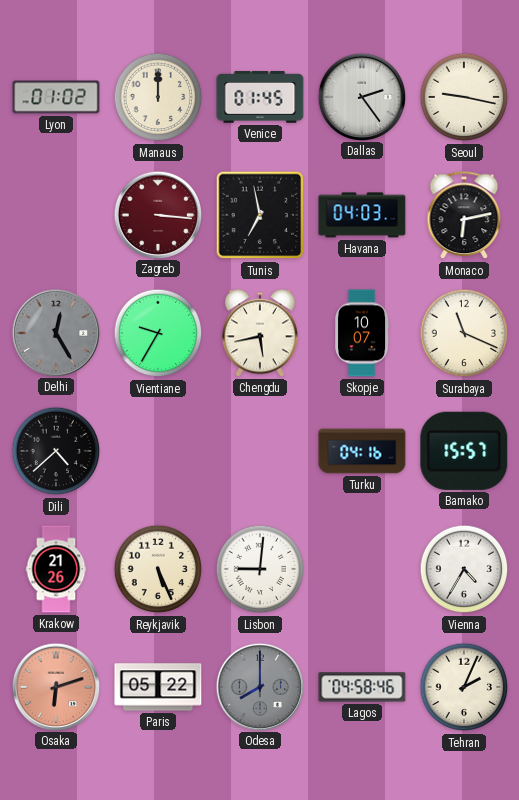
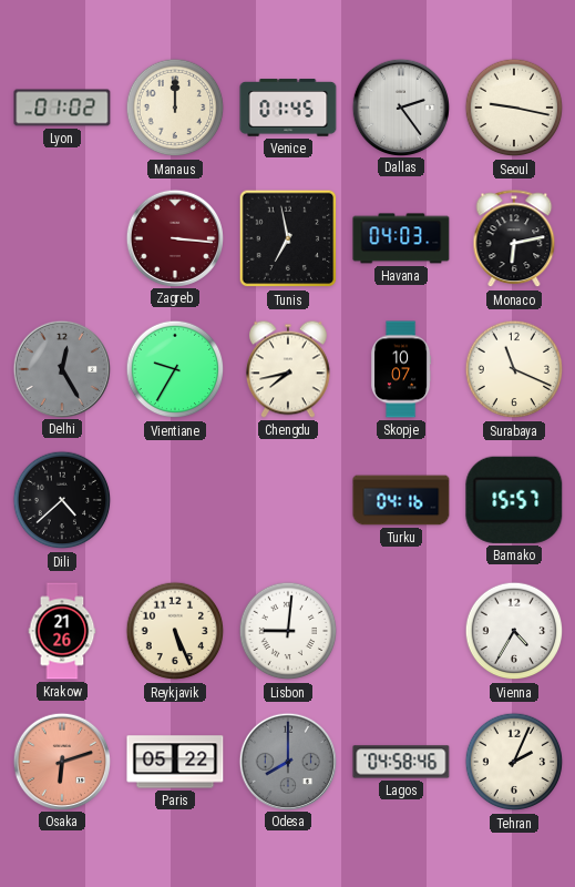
Chengdu: 5:43 -> 7:43
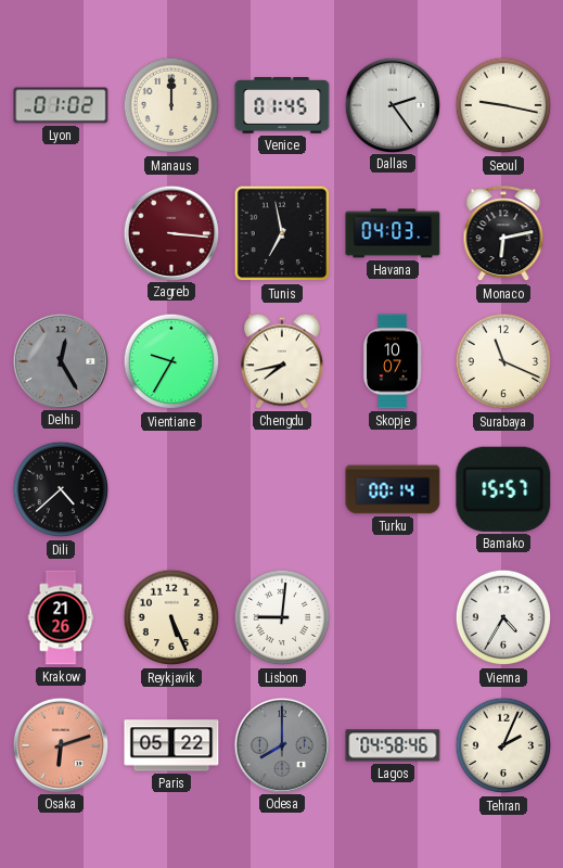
Turku: 04:16 -> 00:14
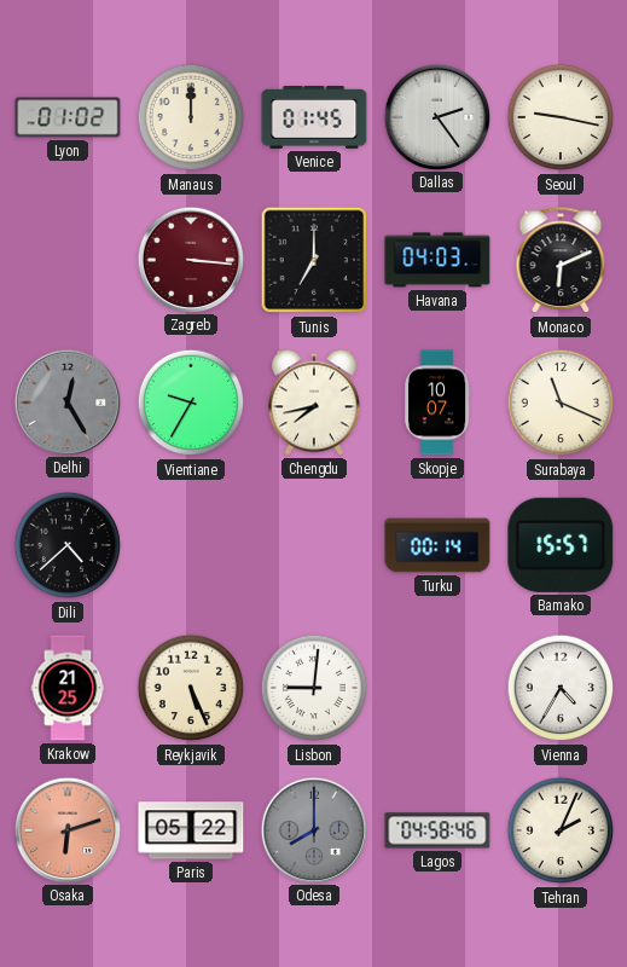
Tunis: 6:58 -> 7:00
Monaco: 6:13 -> 6:11
Krakow: 21:26 -> 21:25
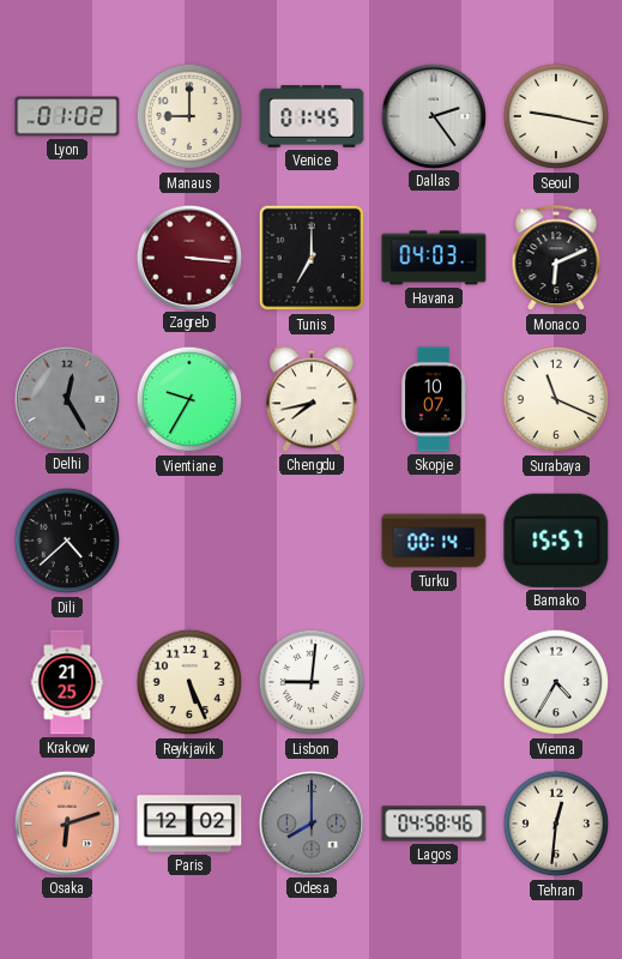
Manaus: 12:00 -> 9:00
Paris: 05:22 -> 12:02
Tehran: 2:04 -> 12:31
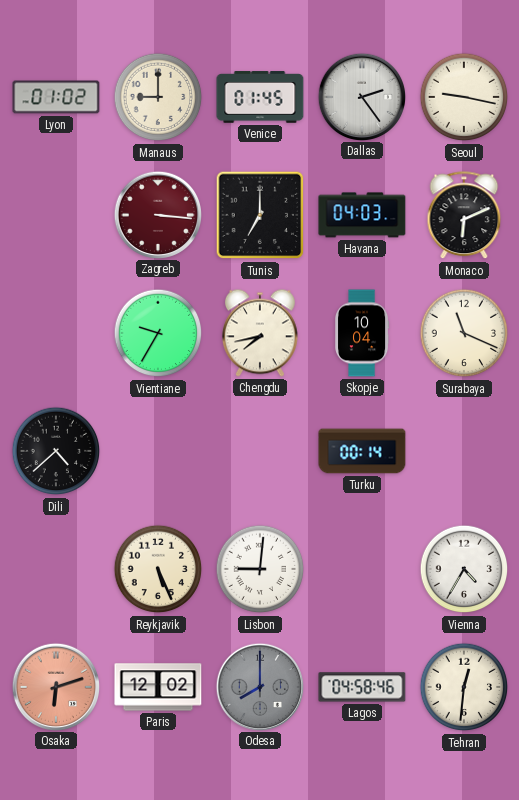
Delhi: 12:25 -> none
Skopje: 10:07 -> 10:04
Bamako: 15:57 -> none
Krakow: 21:25 -> none
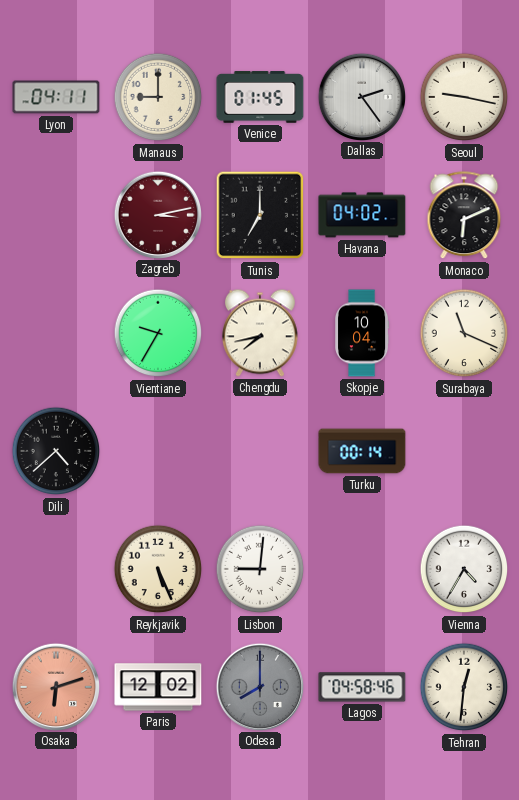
Lyon: 01:02 -> 04:11
Zagreb: 3:16 -> 3:13
Havana: 04:03 -> 04:02
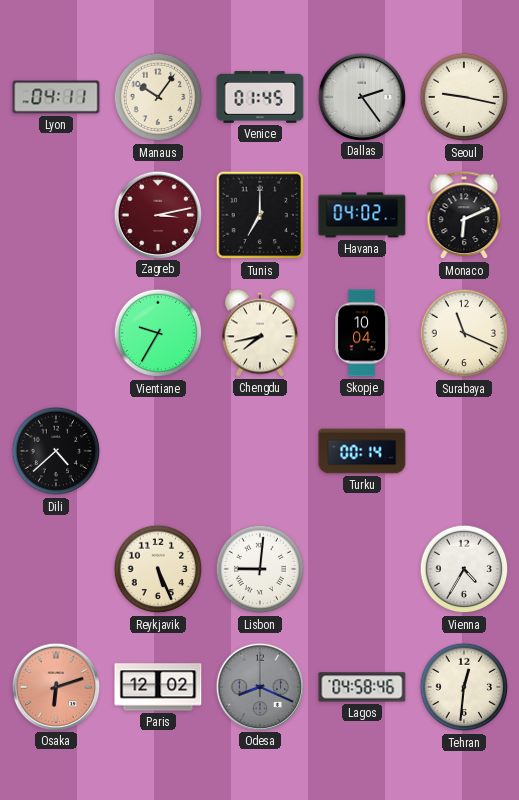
Manaus: 9:00 -> 10:06
Odesa: 8:00 -> 8:19
